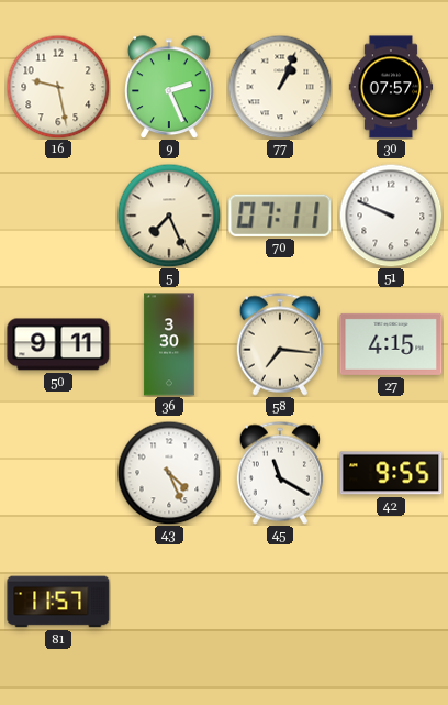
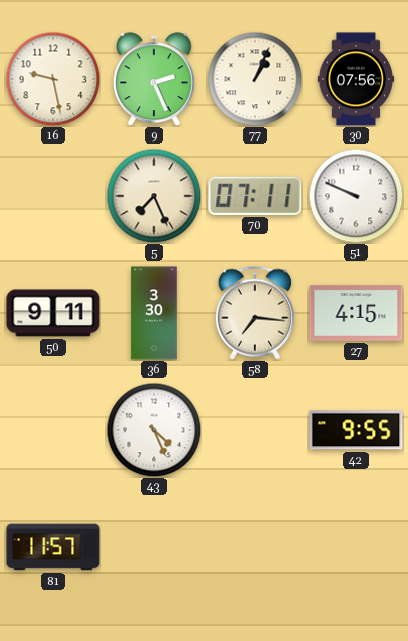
30: 07:57 -> 07:56
45: 11:20 -> none
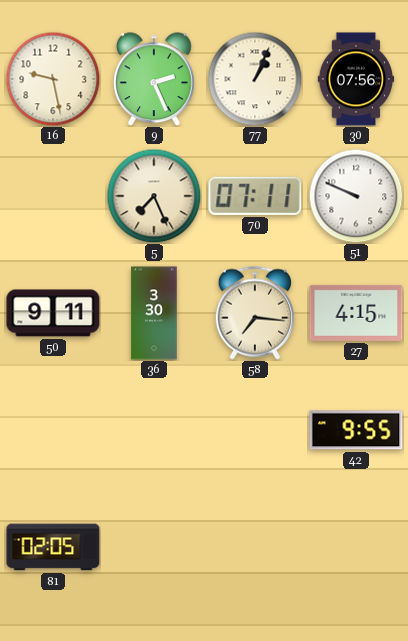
43: 4:26 -> none
81: 11:57 -> 02:05
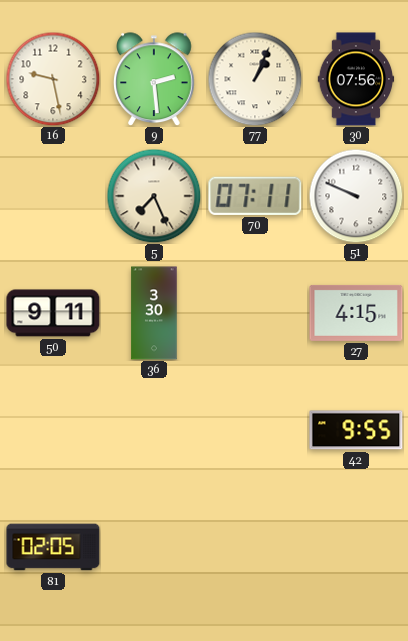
9: 2:26 -> 2:29
58: 7:16 -> none
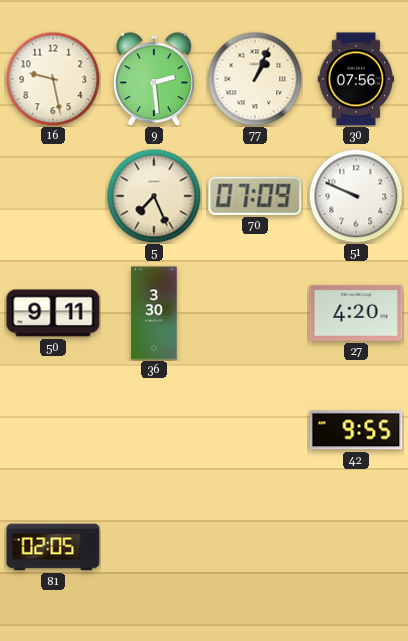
70: 07:11 -> 07:09
27: 4:15 -> 4:20
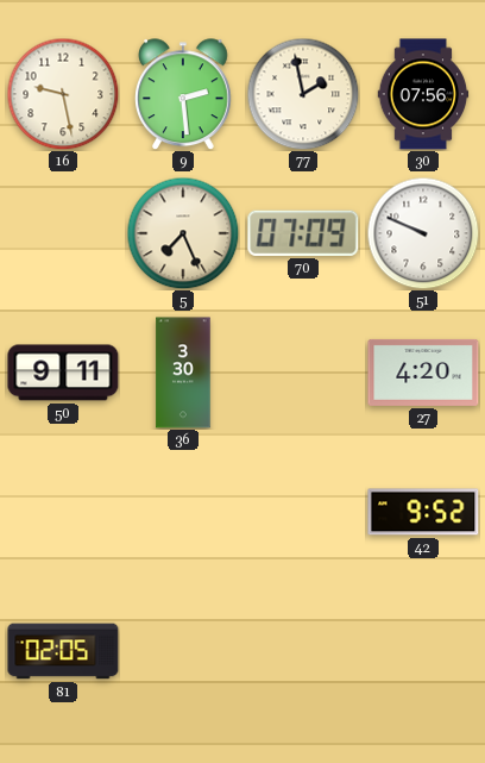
77: 1:04 -> 1:58
42: 9:55 -> 9:52
